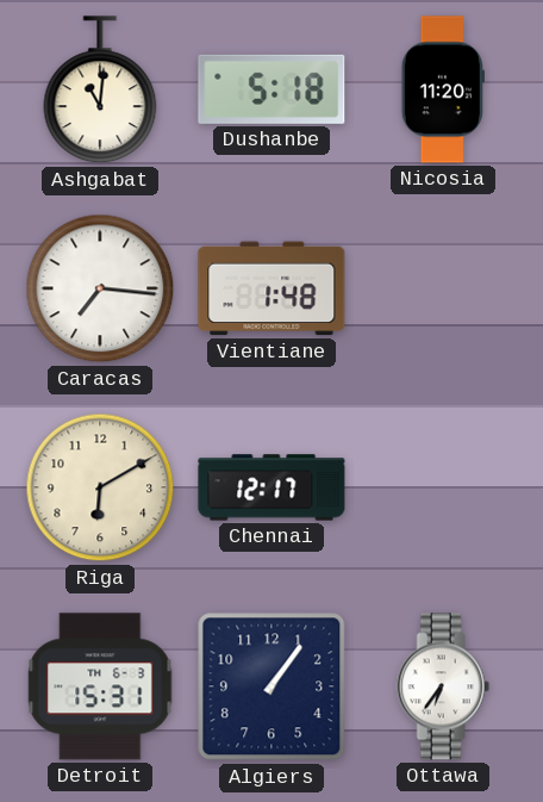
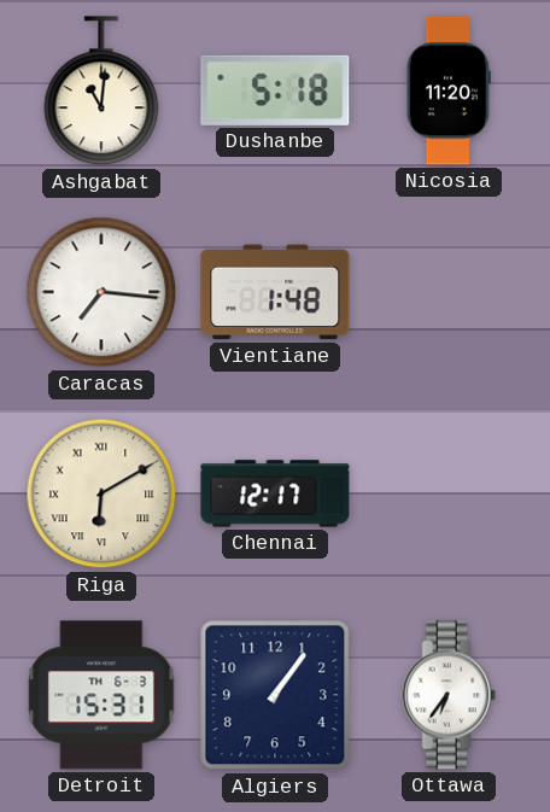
Riga numerals: Arabic -> Roman
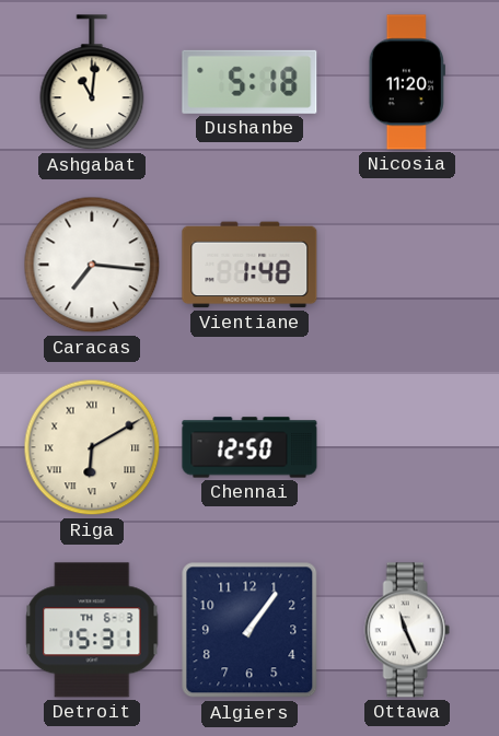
Chennai: 12:17 -> 12:50
Ottawa: 6:36 -> 11:26
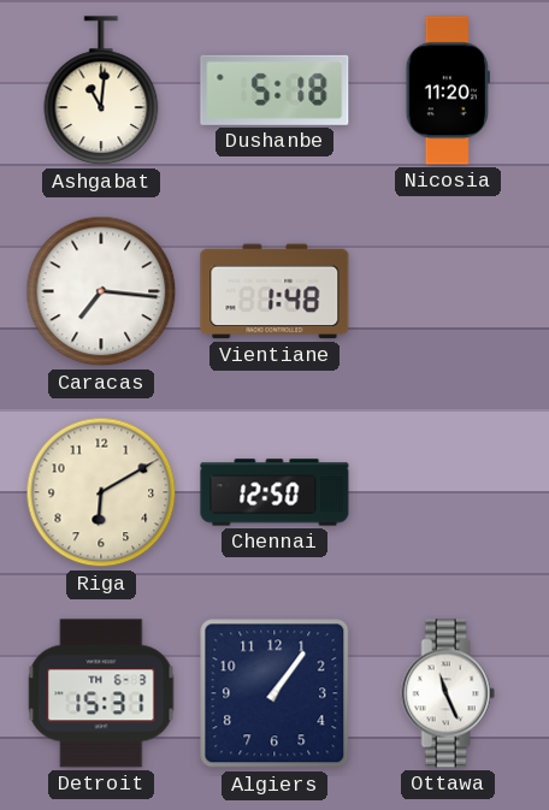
Riga numerals: Roman -> Arabic
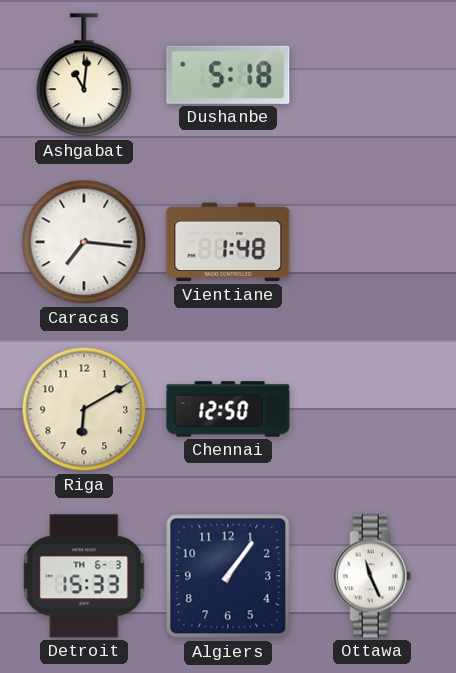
Nicosia: 11:20 -> none
Detroit: 15:31 -> 15:33
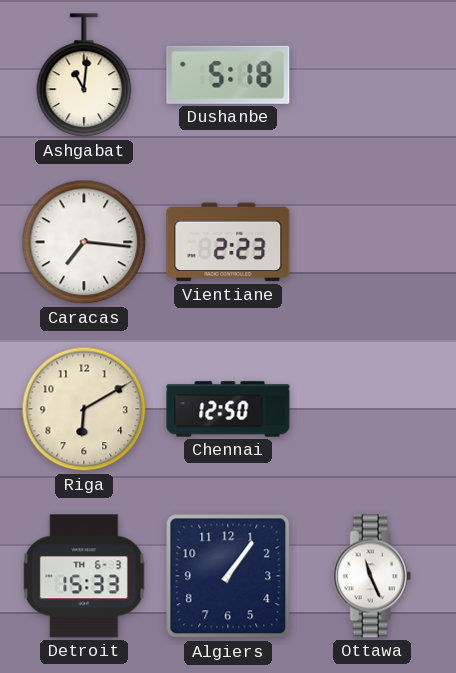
Vientiane: 1:48 -> 2:23
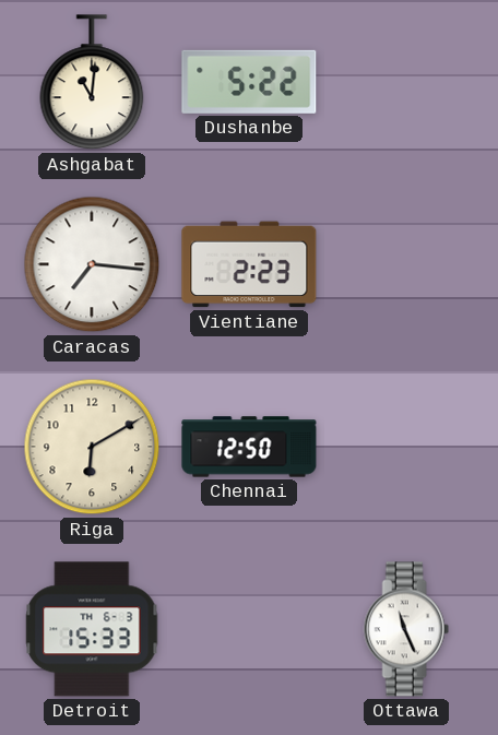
Dushanbe: 5:18 -> 5:22
Algiers: 1:06 -> none
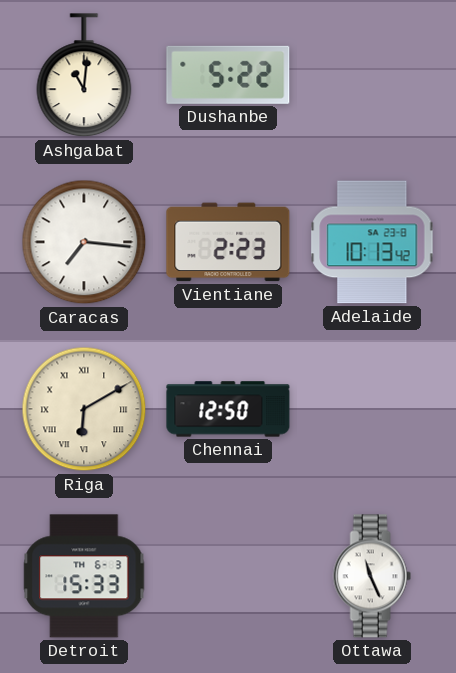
Adelaide: none -> 10:13
Riga numerals: Arabic -> Roman
